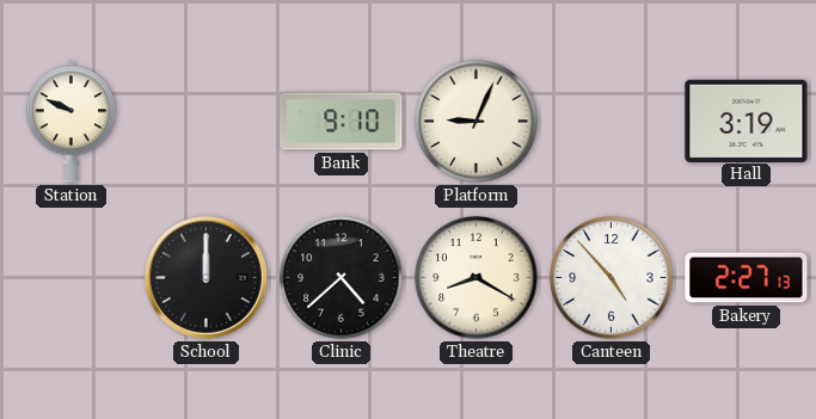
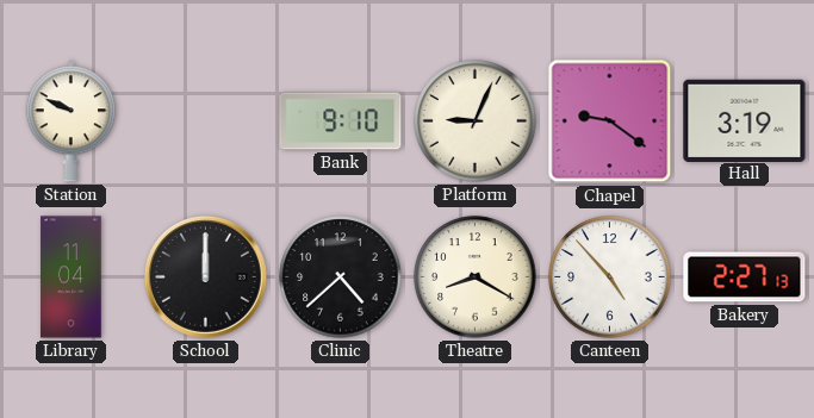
Chapel: none -> 9:21
Library: none -> 11:04
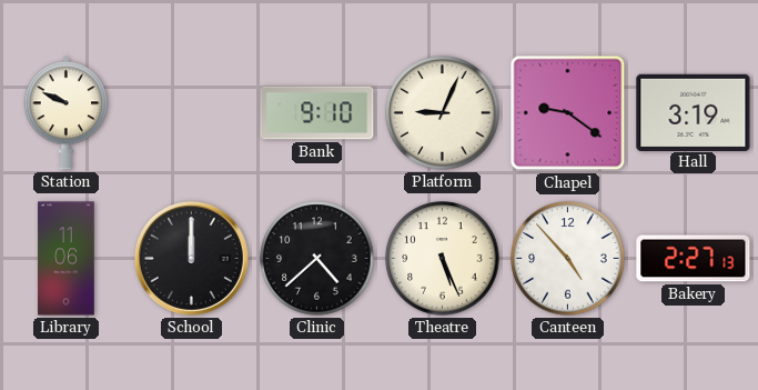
Library: 11:04 -> 11:06
Theatre: 8:20 -> 5:26
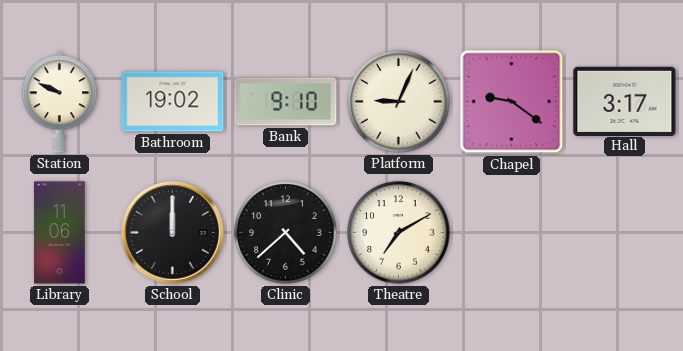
Bathroom: none -> 19:02
Hall: 3:19 -> 3:17
Theatre: 5:26 -> 7:10
Canteen: 4:53 -> none
Bakery: 2:27 -> none
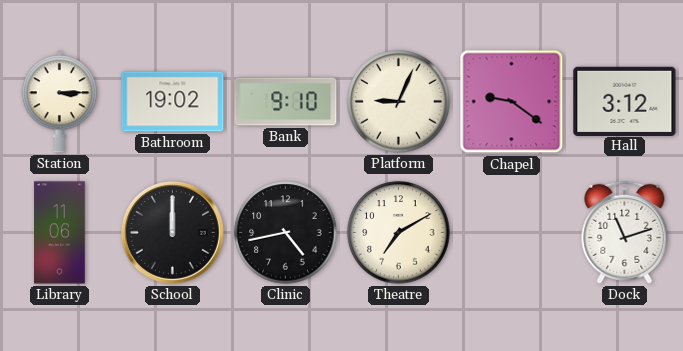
Station: 9:49 -> 3:15
Hall: 3:17 -> 3:12
Clinic: 4:38 -> 4:43
Dock: none -> 11:12
